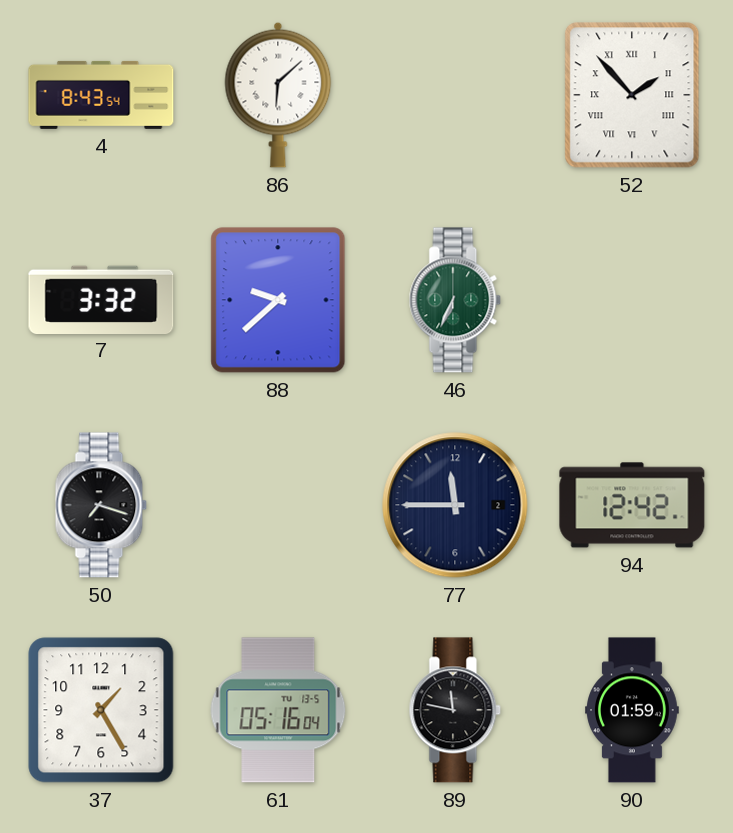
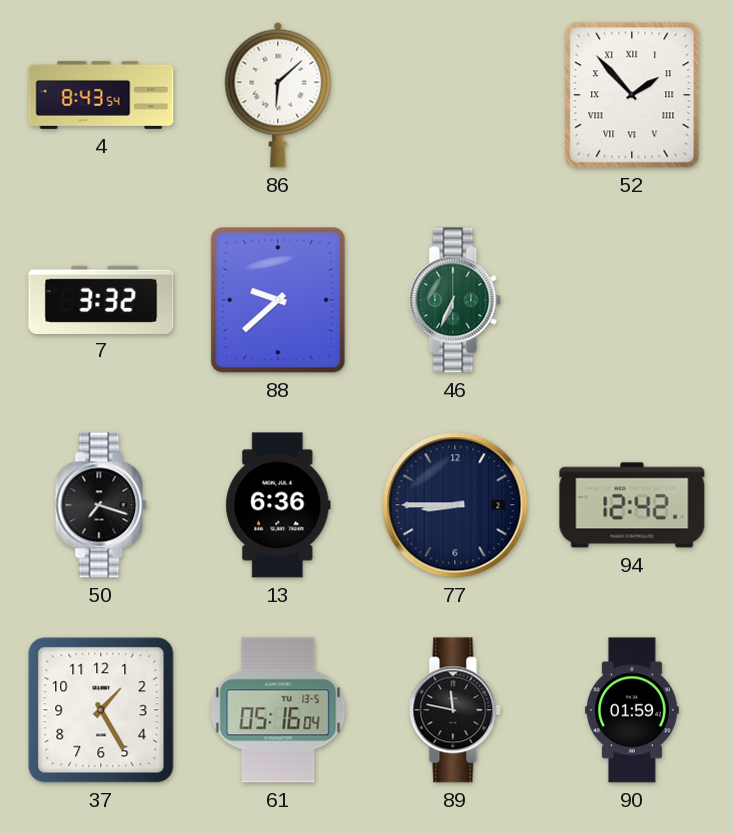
13: none -> 6:36
77: 11:45 -> 8:45
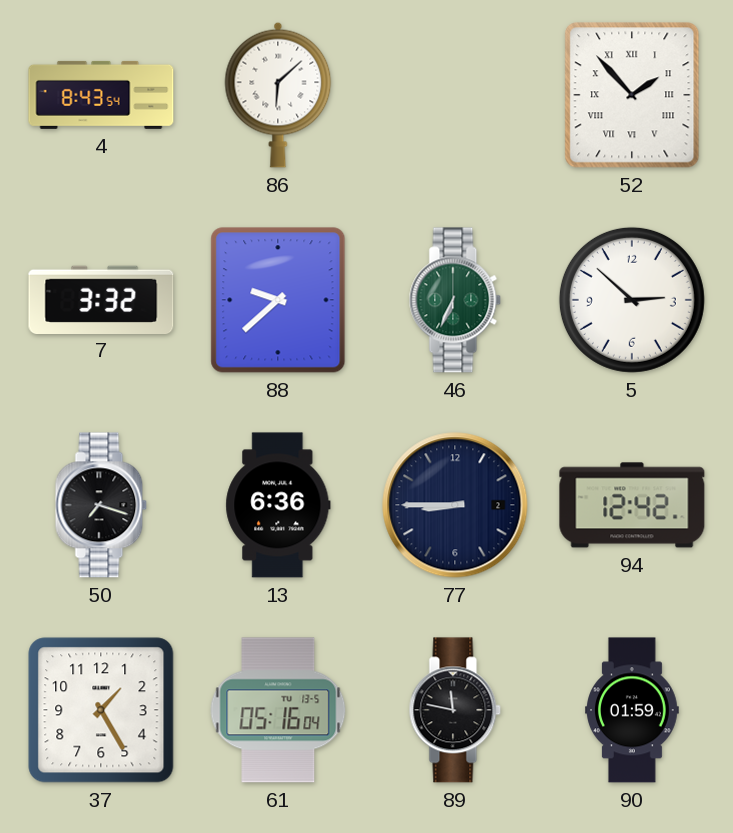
5: none -> 2:52
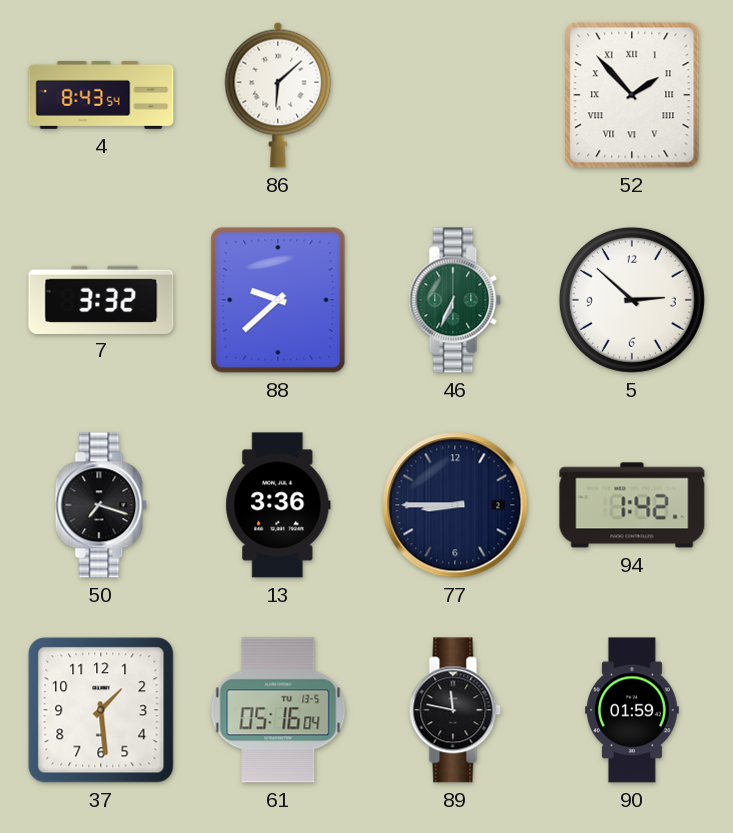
13: 6:36 -> 3:36
94: 12:42 -> 1:42
37: 1:25 -> 1:29
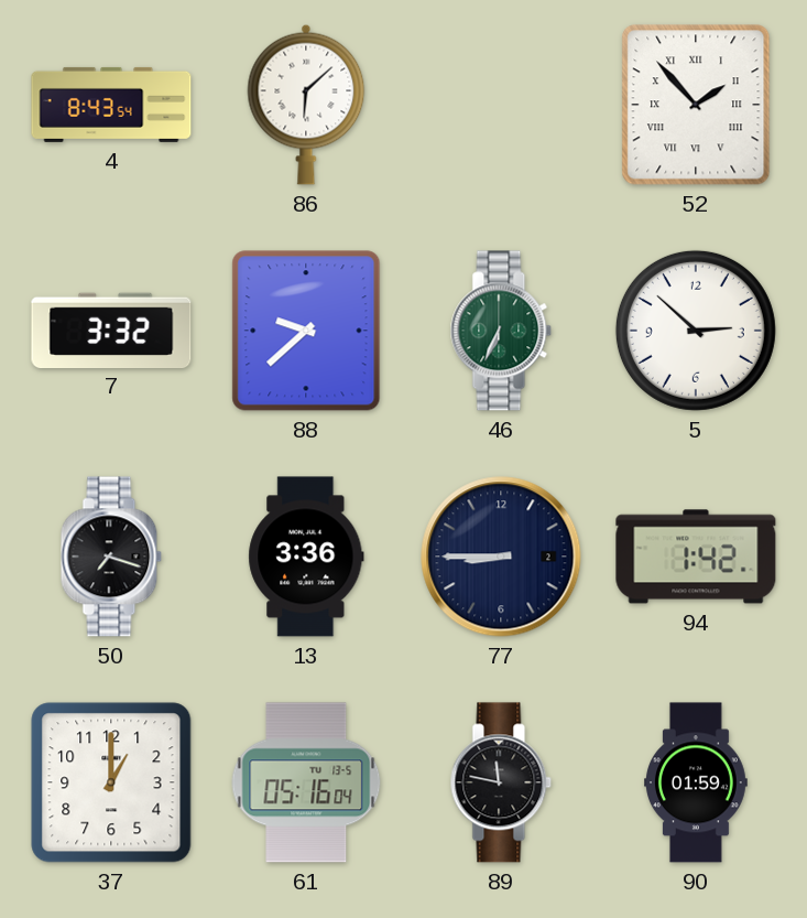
37: 1:29 -> 1:00
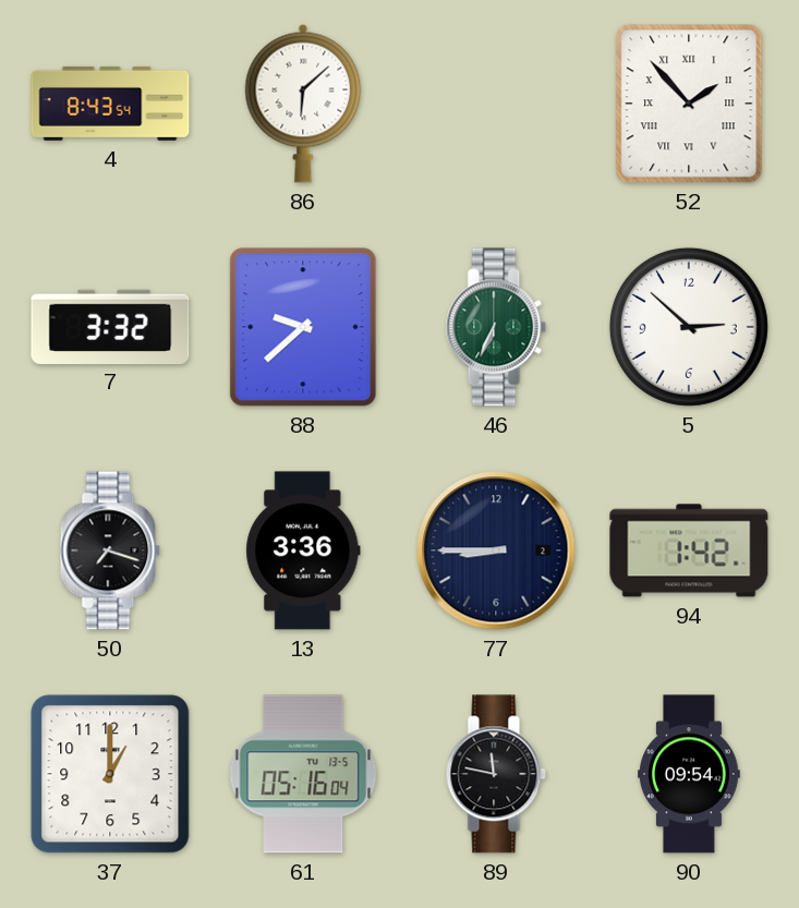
90: 01:59 -> 09:54
